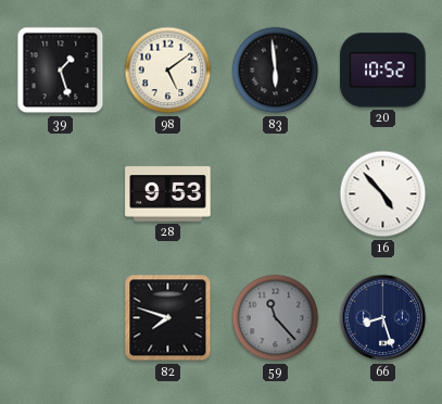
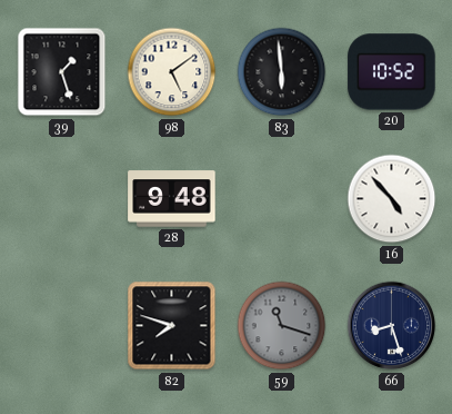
28: 9:53 -> 9:48
59: 11:23 -> 11:18
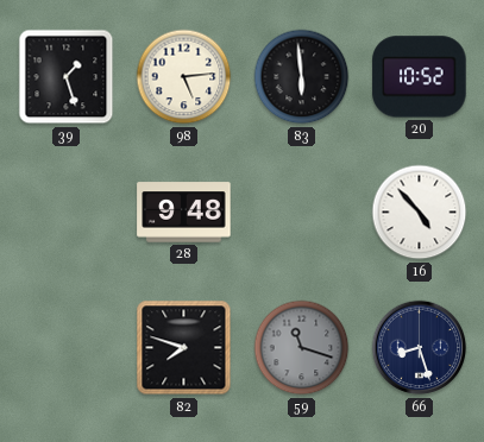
98: 5:09 -> 5:14
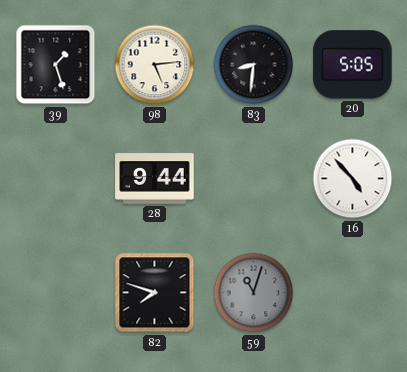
83: 5:59 -> 8:31
20: 10:52 -> 5:05
28: 9:48 -> 9:44
59: 11:18 -> 11:03
66: 8:27 -> none
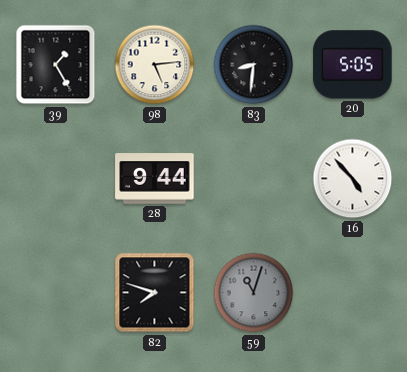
39: 1:27 -> 1:25
